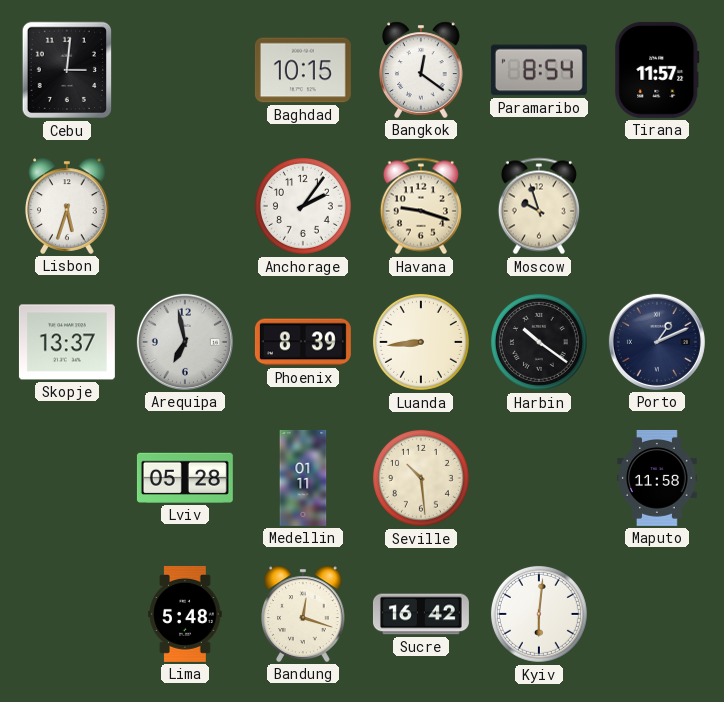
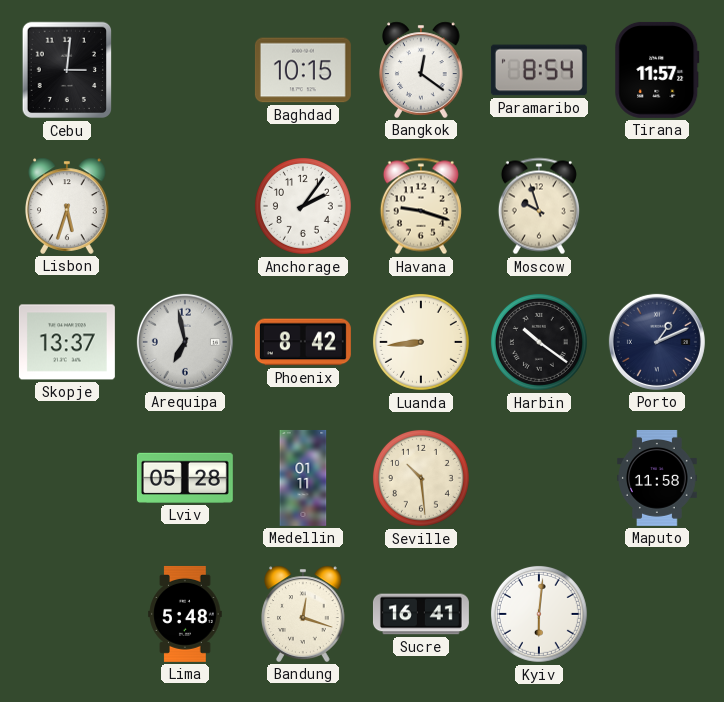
Phoenix: 8:39 -> 8:42
Sucre: 16:42 -> 16:41
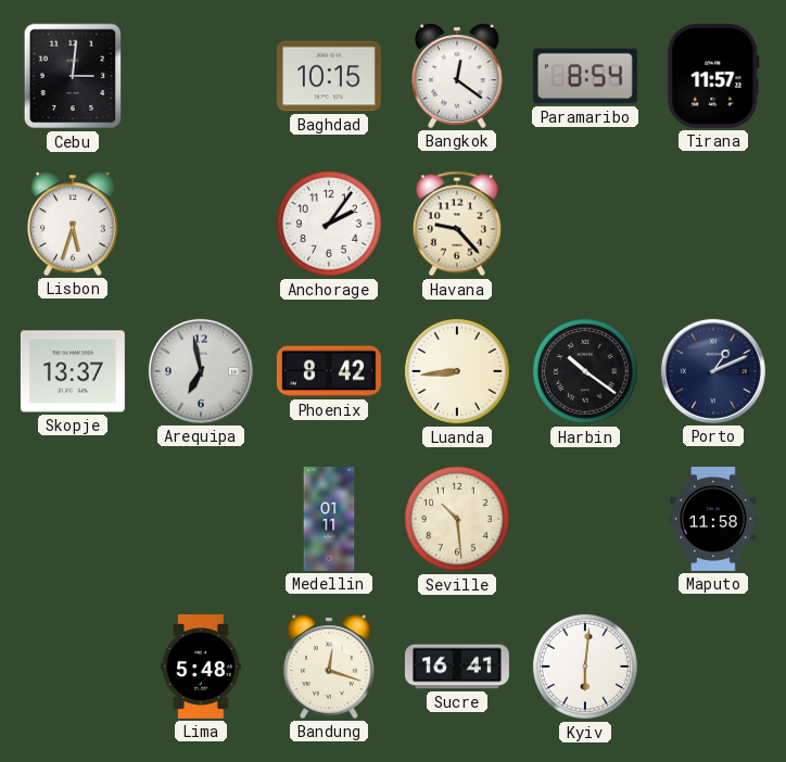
Havana: 9:18 -> 9:23
Moscow: 9:57 -> none
Lviv: 05:28 -> none
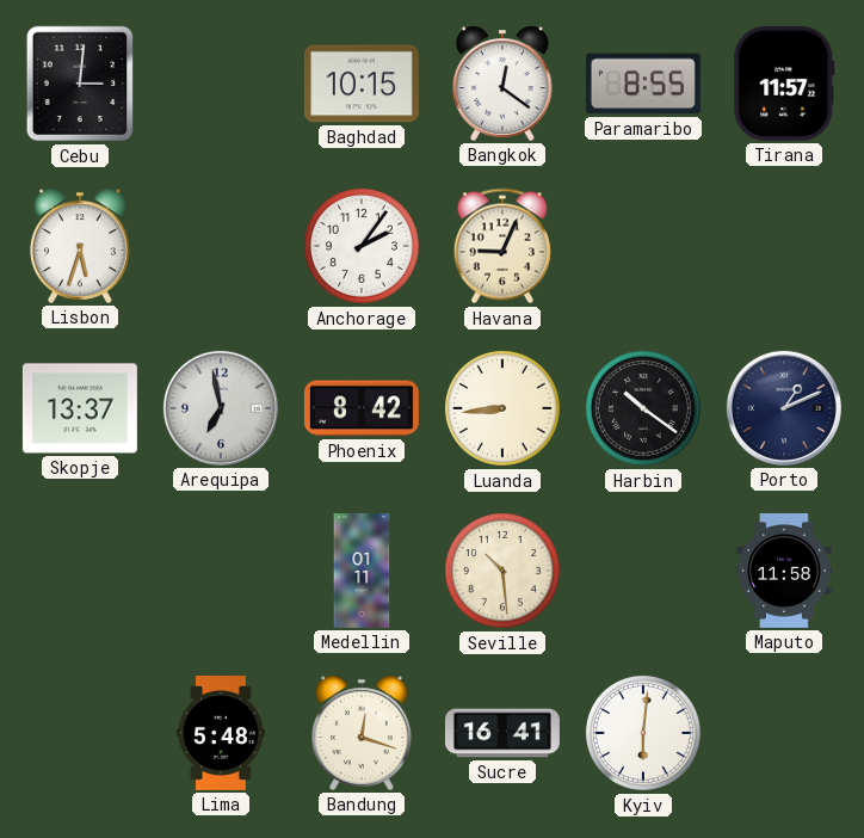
Paramaribo: 8:54 -> 8:55
Havana: 9:23 -> 9:04
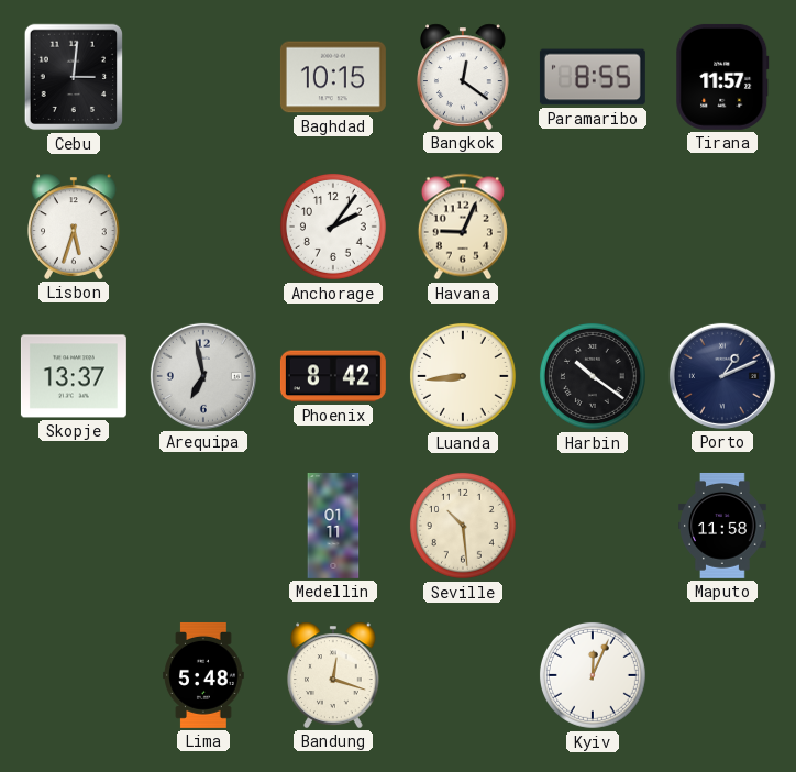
Sucre: 16:41 -> none
Kyiv: 6:01 -> 12:04
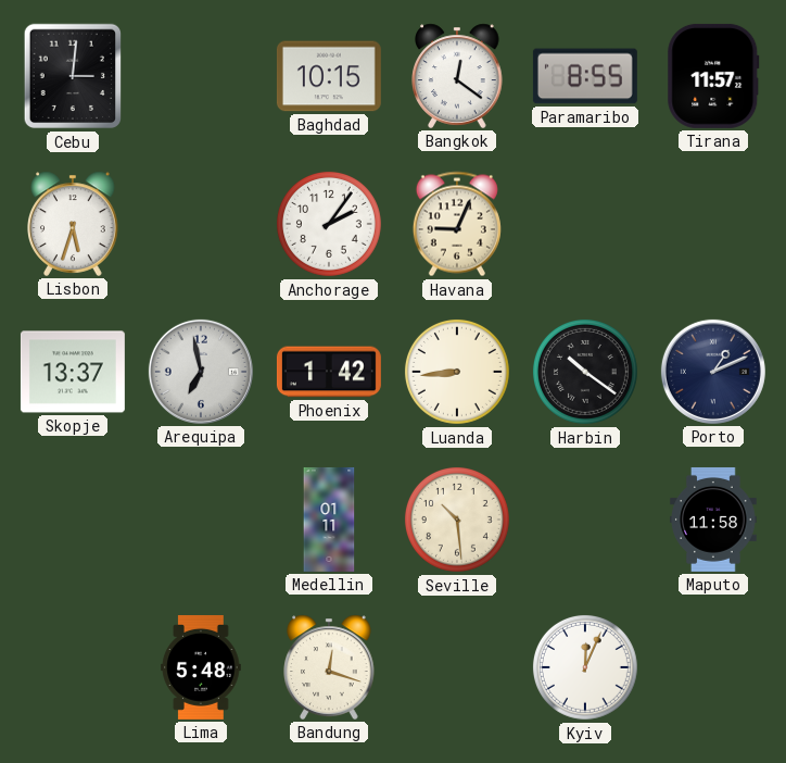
Phoenix: 8:42 -> 1:42
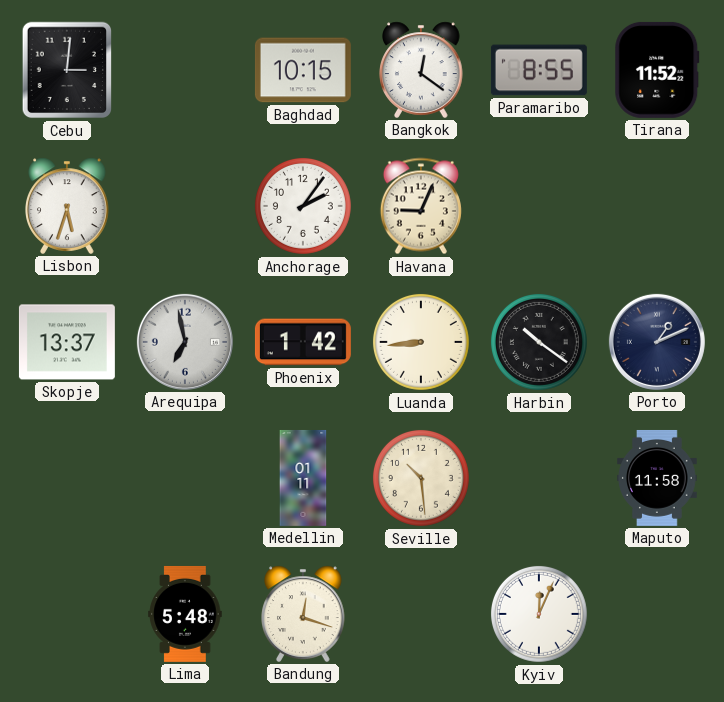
Tirana: 11:57 -> 11:52
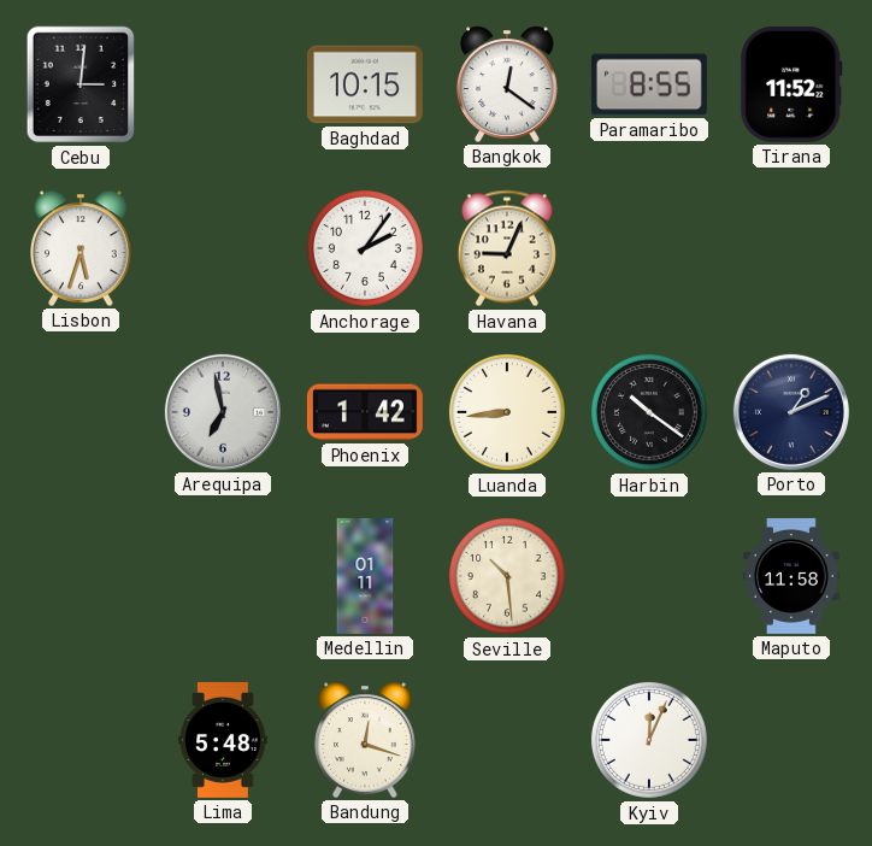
Skopje: 13:37 -> none
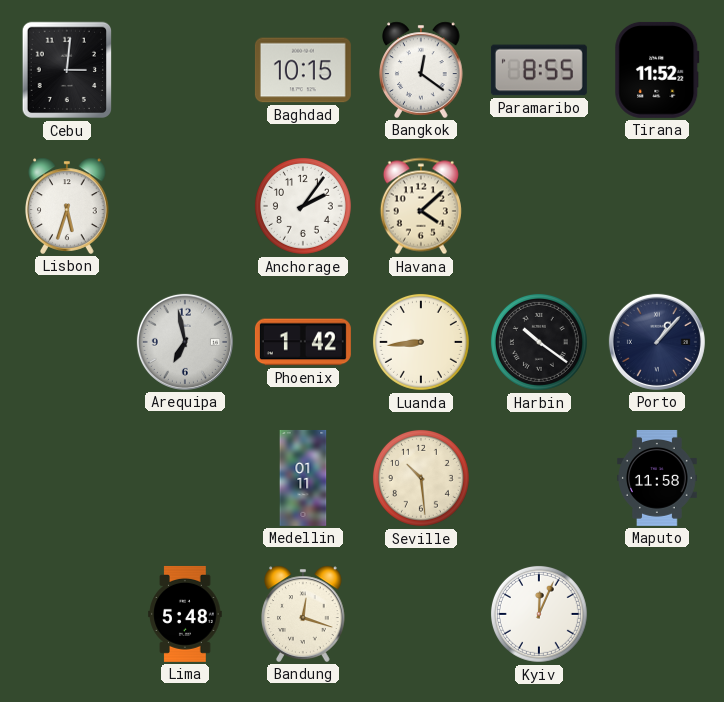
Havana: 9:04 -> 4:08
Porto: 1:11 -> 1:07
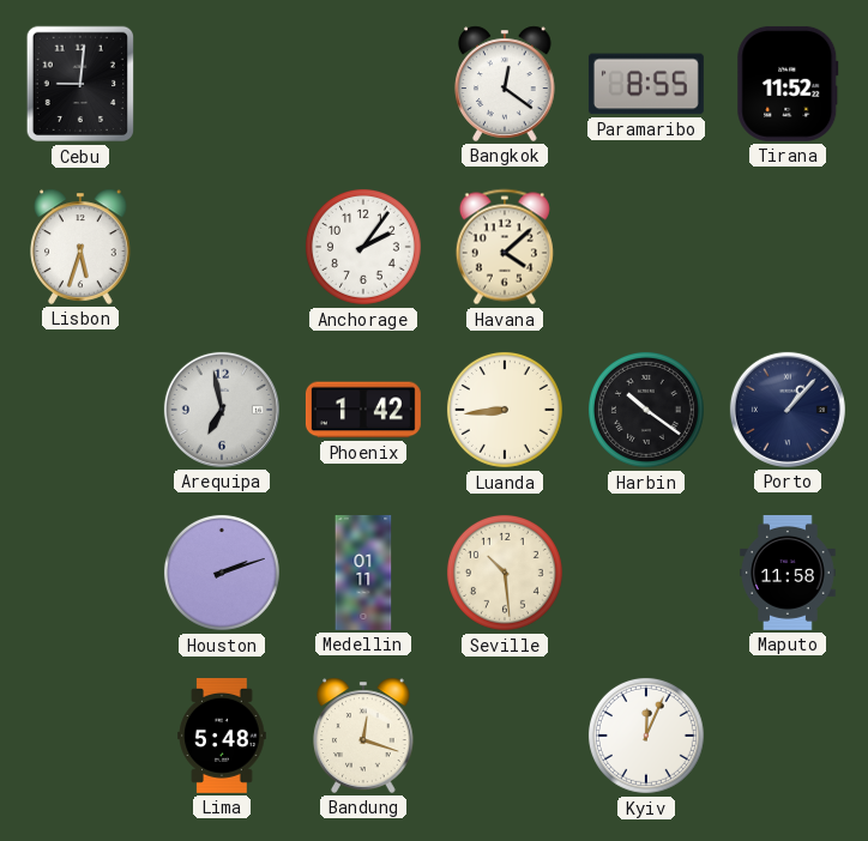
Cebu: 3:01 -> 9:01
Baghdad: 10:15 -> none
Houston: none -> 2:12
